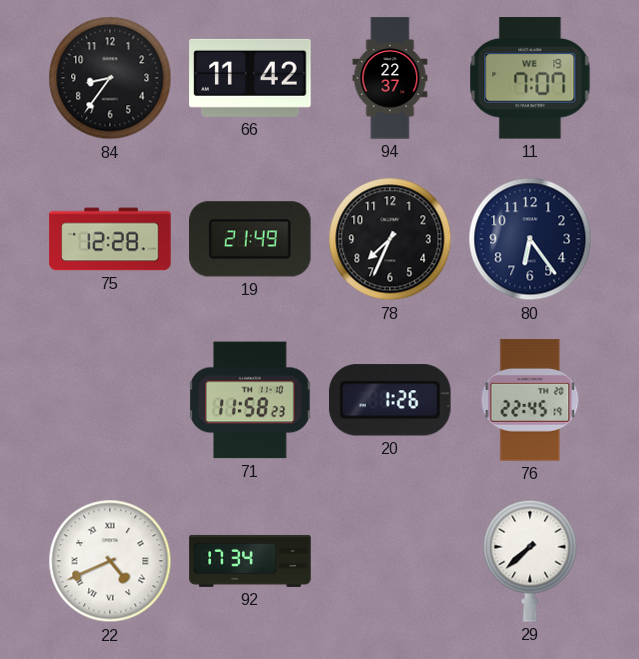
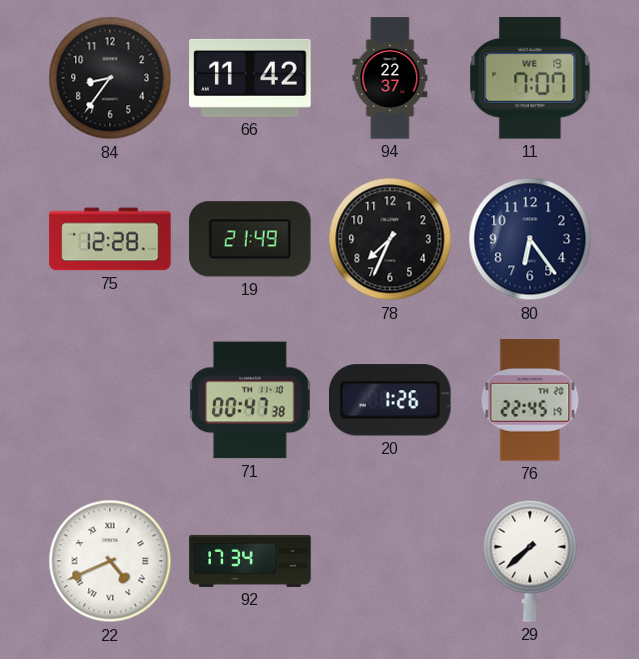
71: 11:58 -> 00:47
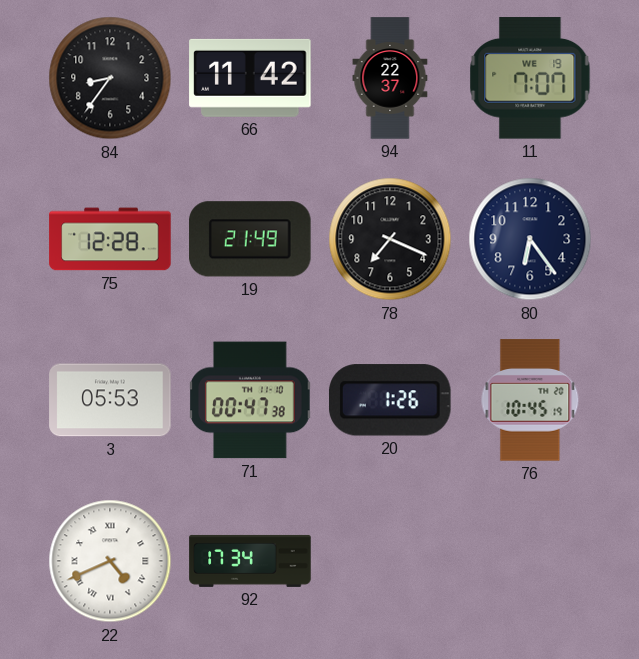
78: 7:34 -> 7:19
3: none -> 05:53
76: 22:45 -> 10:45
29: 7:38 -> none
